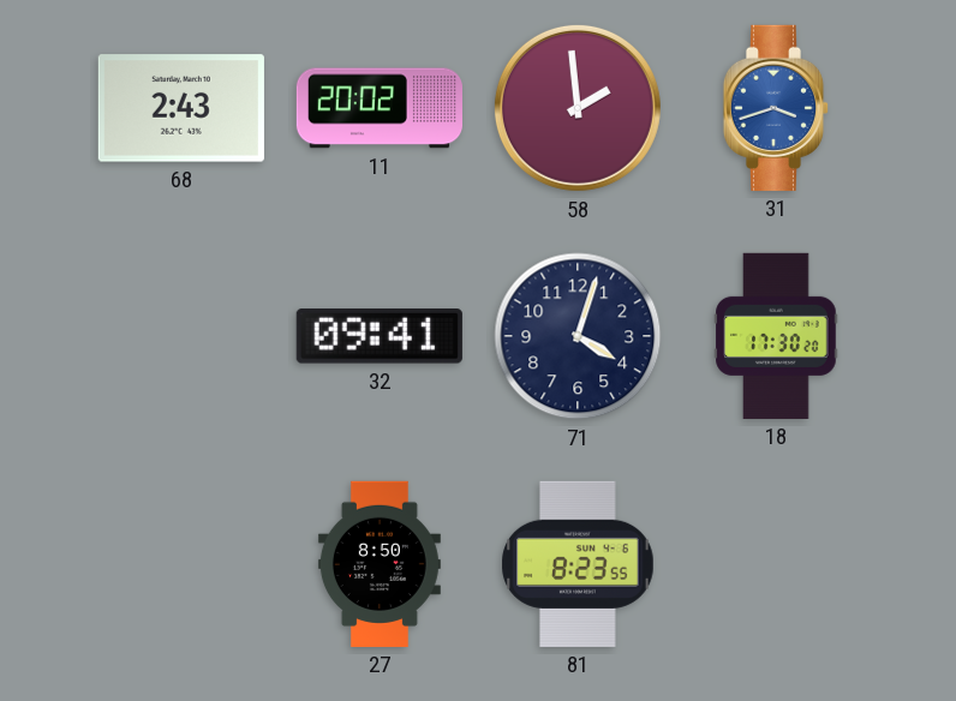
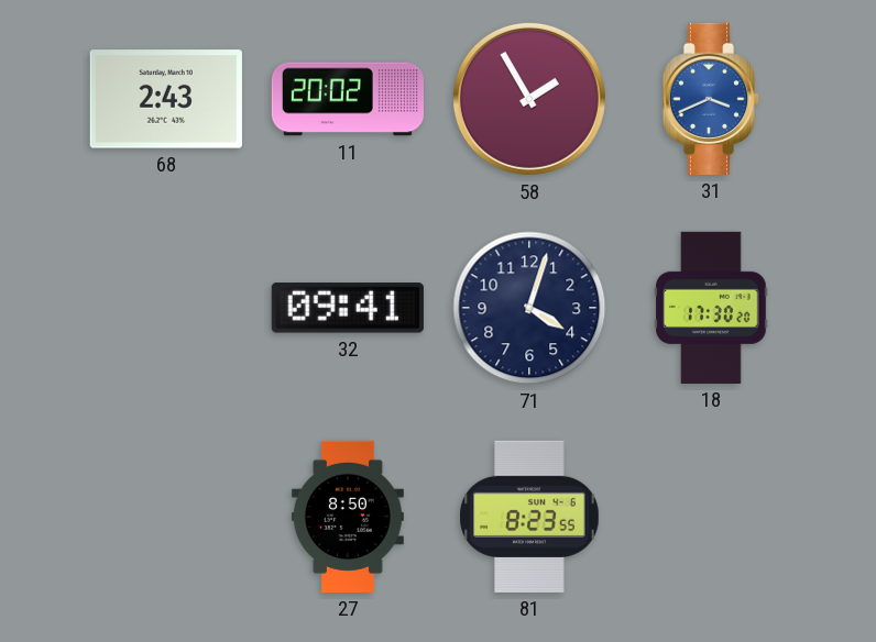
58: 1:59 -> 1:55
31: 3:42 -> 3:41
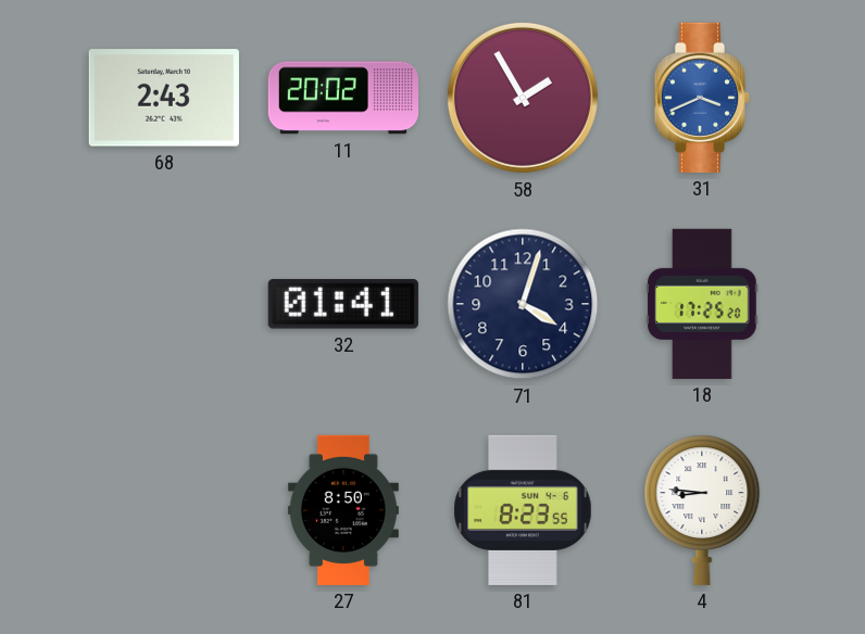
32: 09:41 -> 01:41
18: 17:30 -> 17:25
4: none -> 8:46
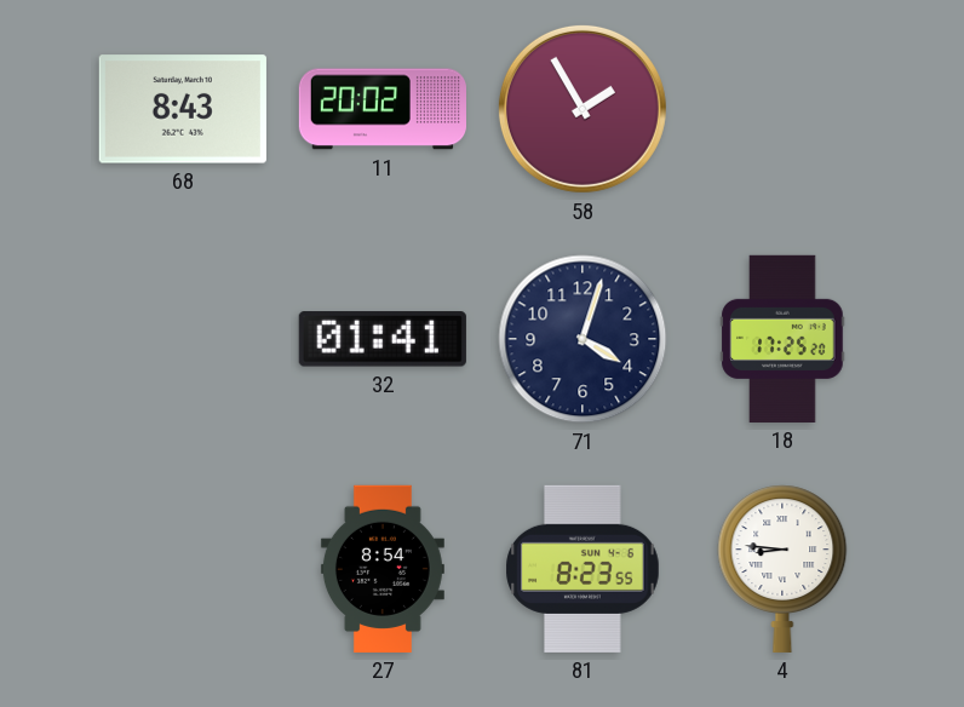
68: 2:43 -> 8:43
31: 3:41 -> none
27: 8:50 -> 8:54
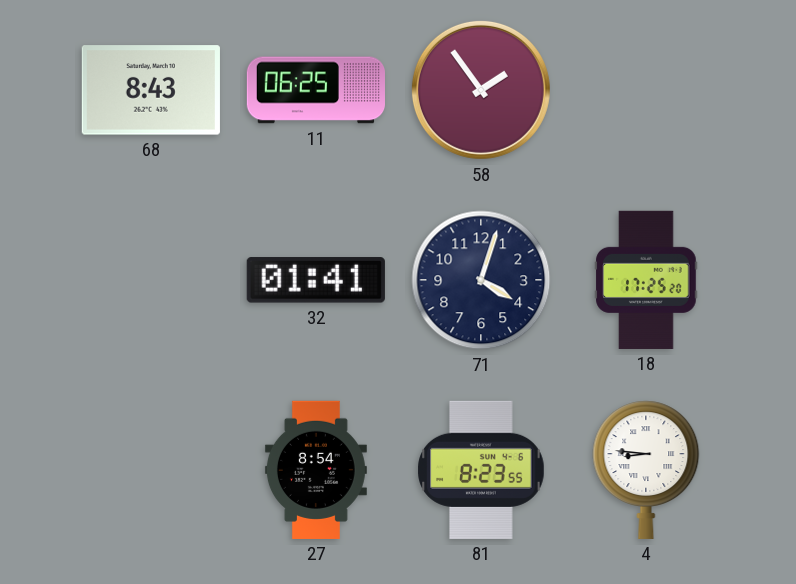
11: 20:02 -> 06:25
58: 1:55 -> 1:54
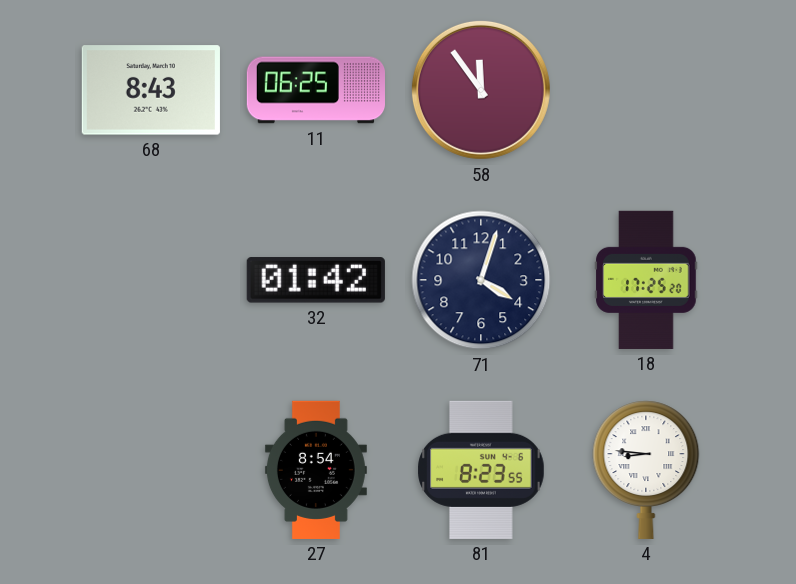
58: 1:54 -> 11:54
32: 01:41 -> 01:42
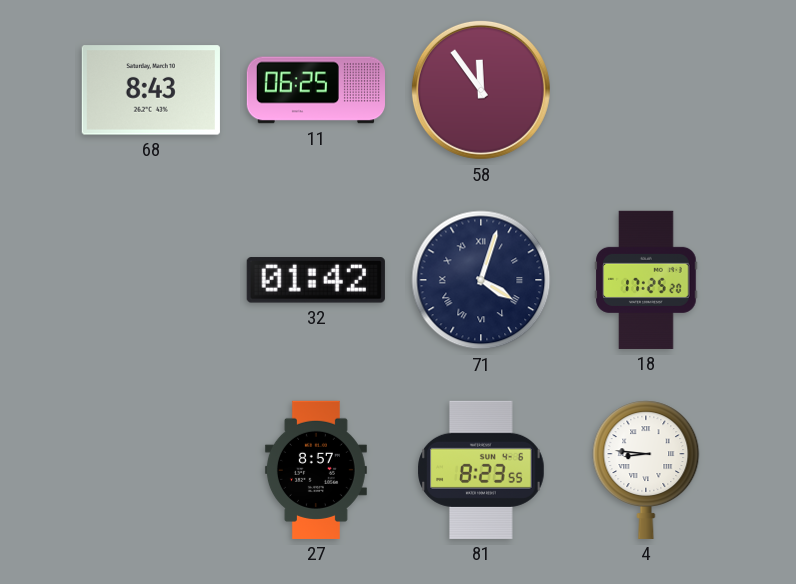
71 numerals: Arabic -> Roman
27: 8:54 -> 8:57
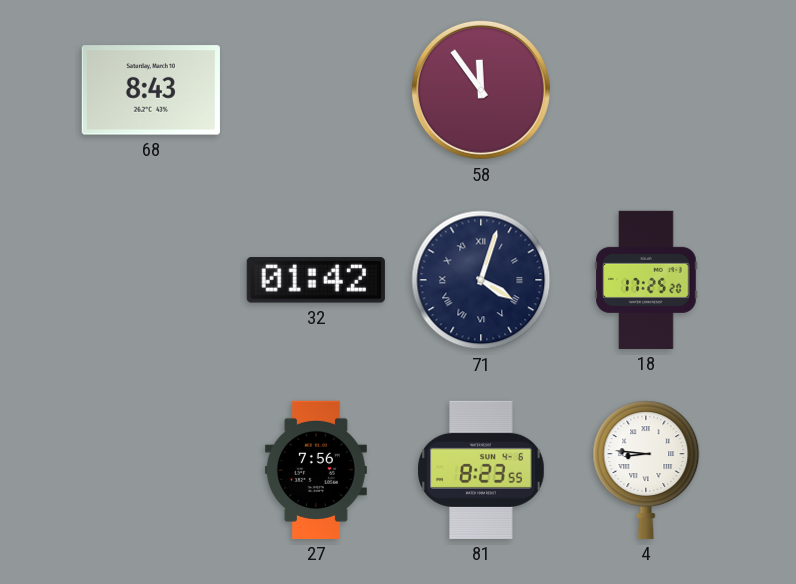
11: 06:25 -> none
27: 8:57 -> 7:56
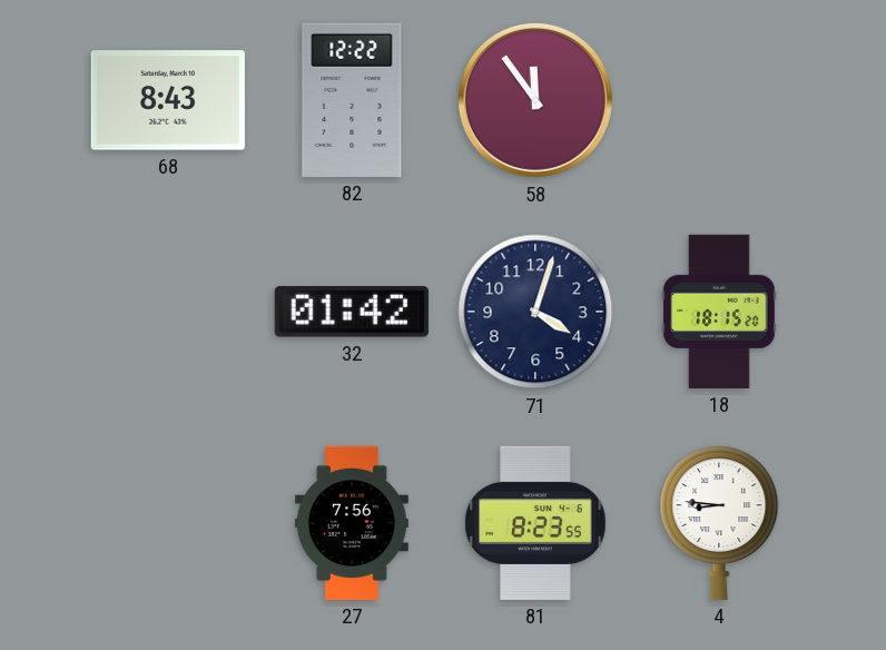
82: none -> 12:22
71 numerals: Roman -> Arabic
18: 17:25 -> 18:15
